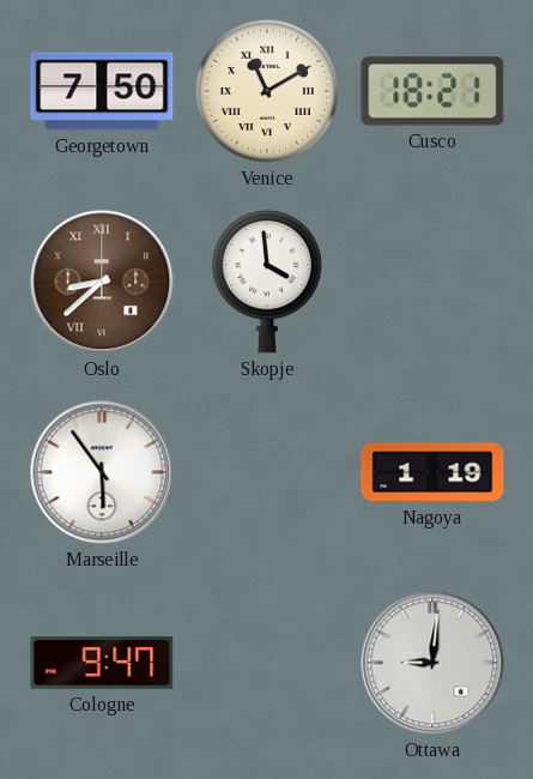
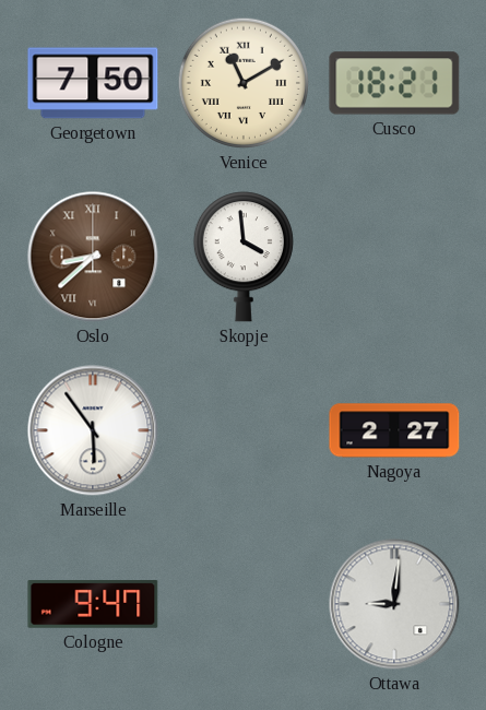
Nagoya: 1:19 -> 2:27
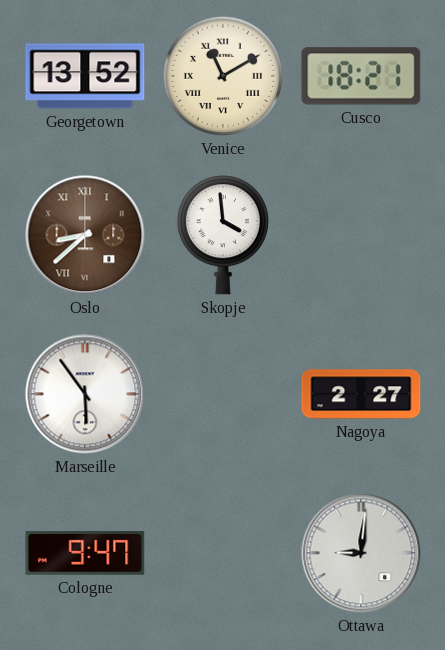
Georgetown: 7:50 -> 13:52
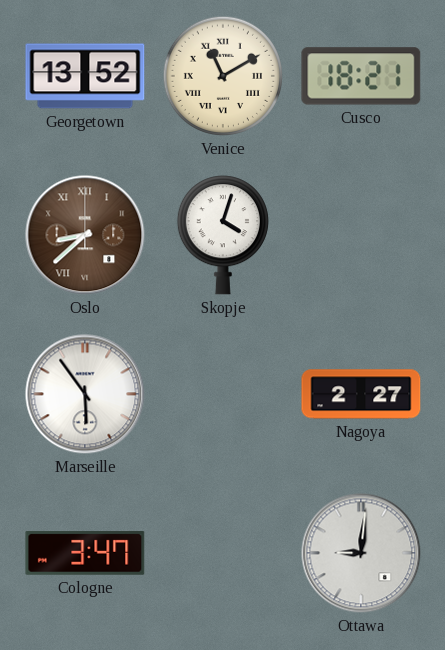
Skopje: 3:59 -> 4:03
Cologne: 9:47 -> 3:47
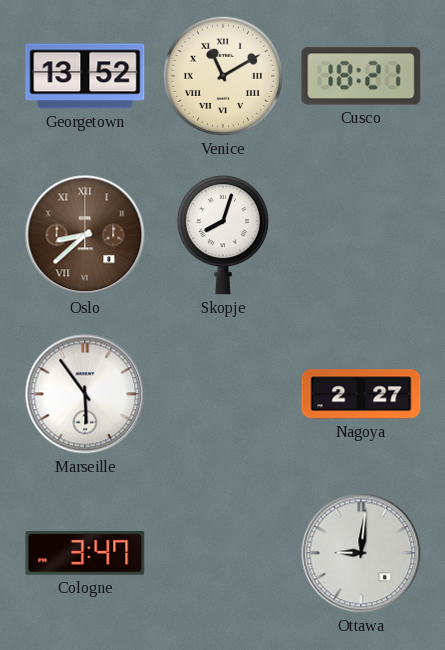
Skopje: 4:03 -> 8:03
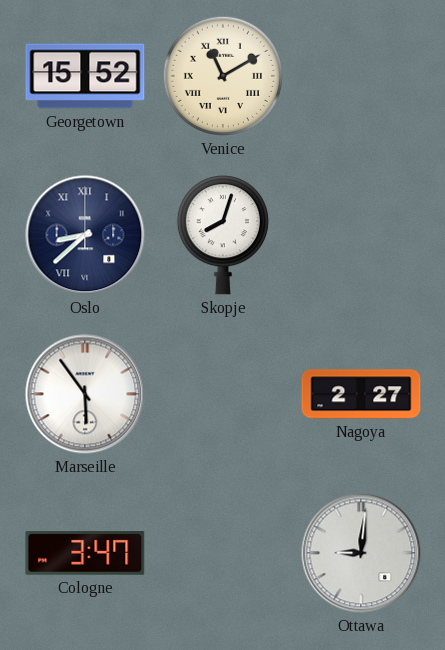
Georgetown: 13:52 -> 15:52
Cusco: 18:21 -> none
Oslo dial: brown -> navy
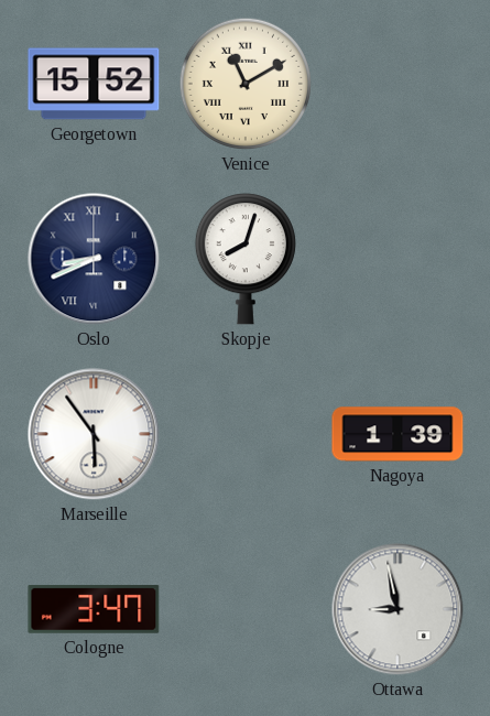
Oslo: 8:38 -> 8:41
Nagoya: 2:27 -> 1:39
Ottawa: 9:01 -> 8:58
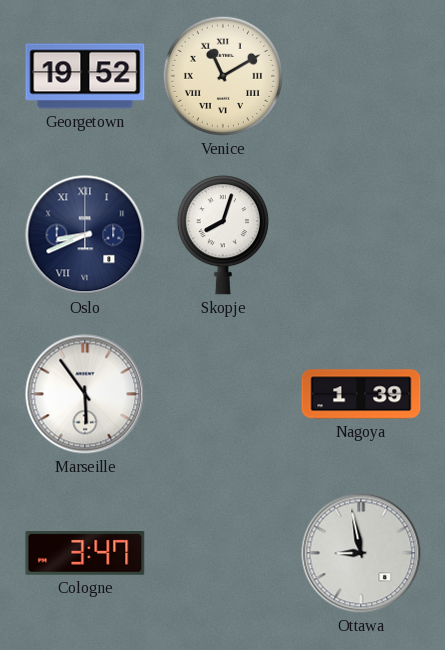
Georgetown: 15:52 -> 19:52
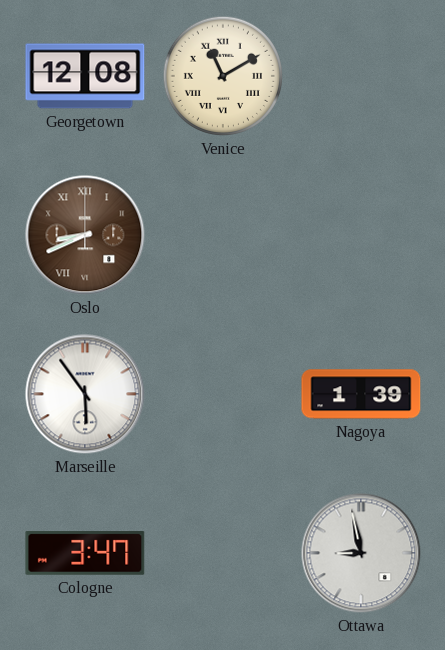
Georgetown: 19:52 -> 12:08
Oslo dial: navy -> brown
Skopje: 8:03 -> none
